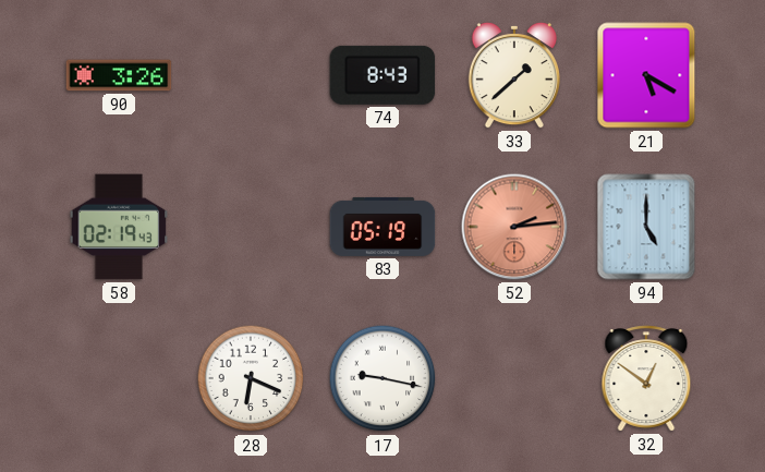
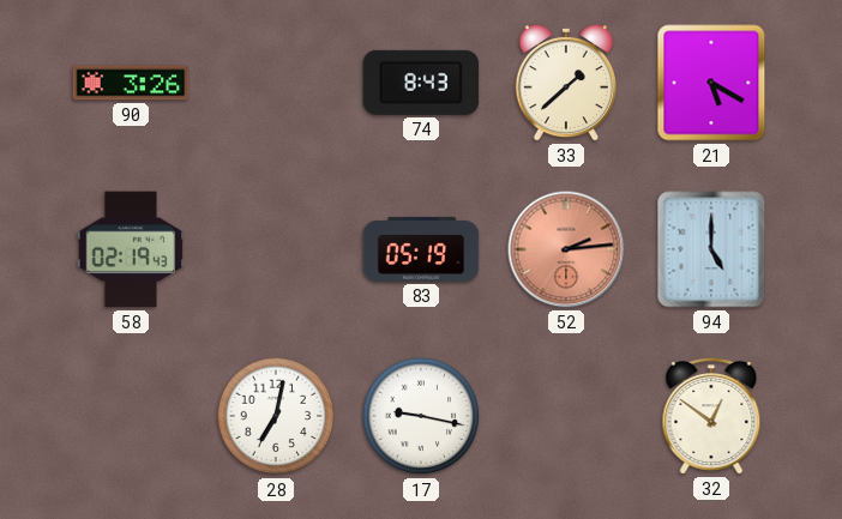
28: 6:19 -> 7:02
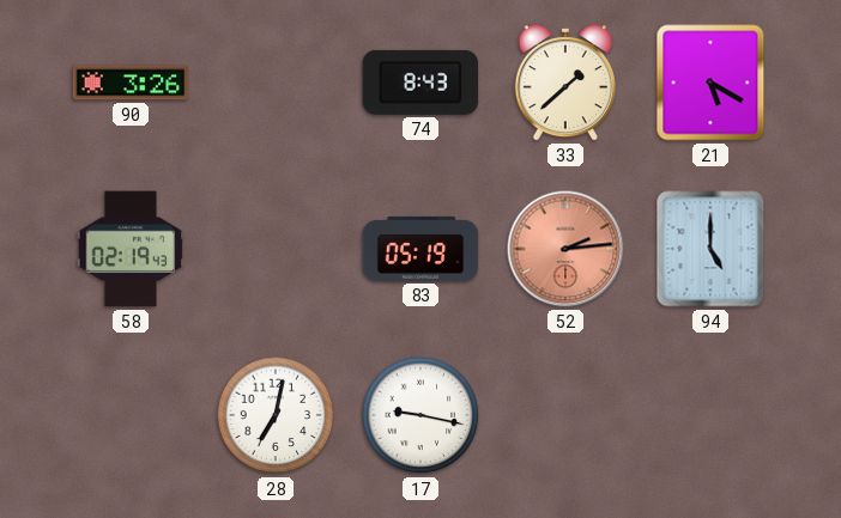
32: 12:51 -> none
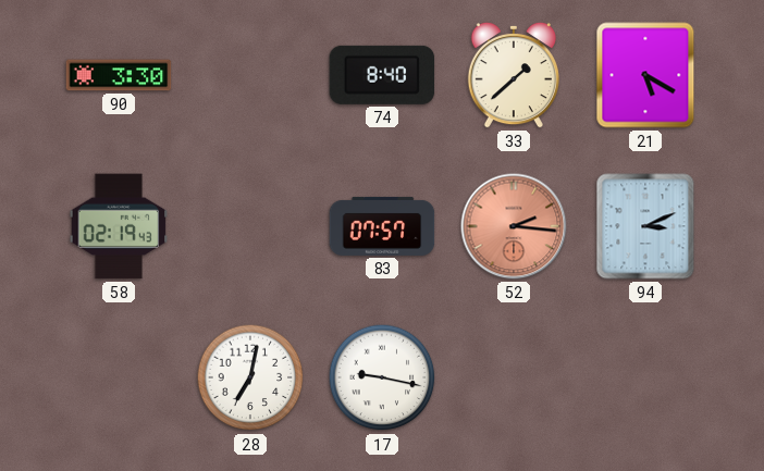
90: 3:26 -> 3:30
74: 8:43 -> 8:40
83: 05:19 -> 07:57
52: 2:14 -> 2:16
94: 5:00 -> 3:11
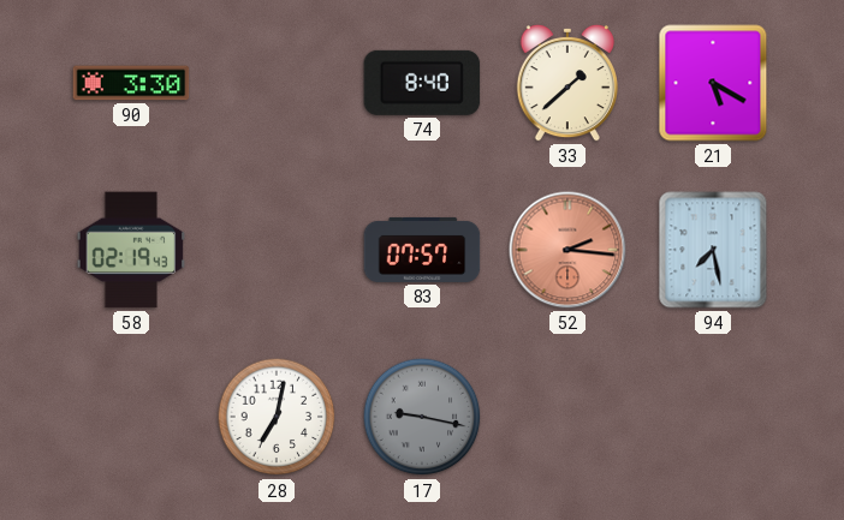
94: 3:11 -> 7:28
17 dial: white -> grey
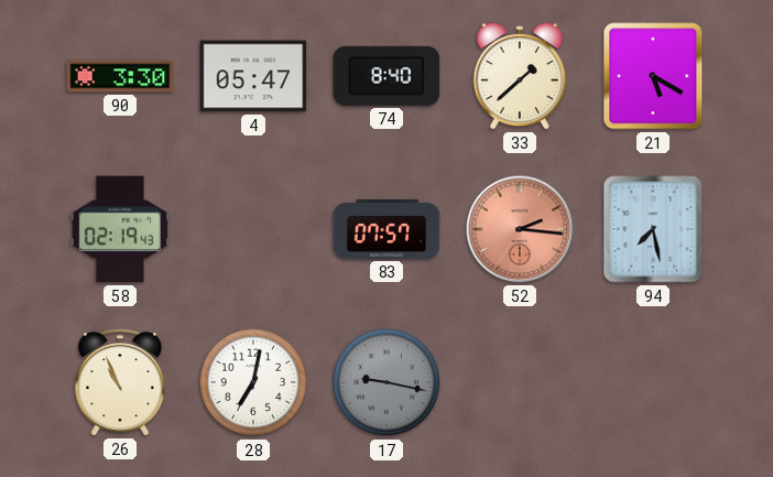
4: none -> 05:47
26: none -> 10:56
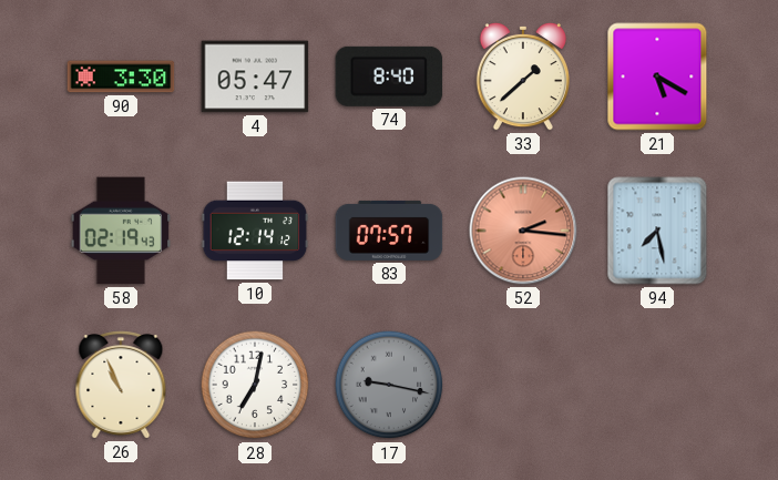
10: none -> 12:14
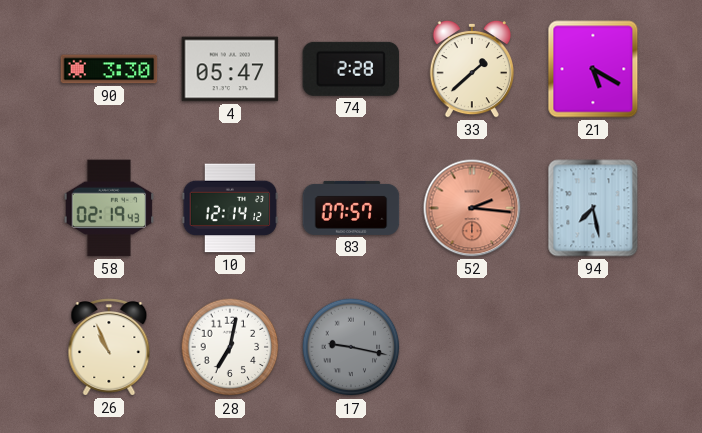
74: 8:40 -> 2:28
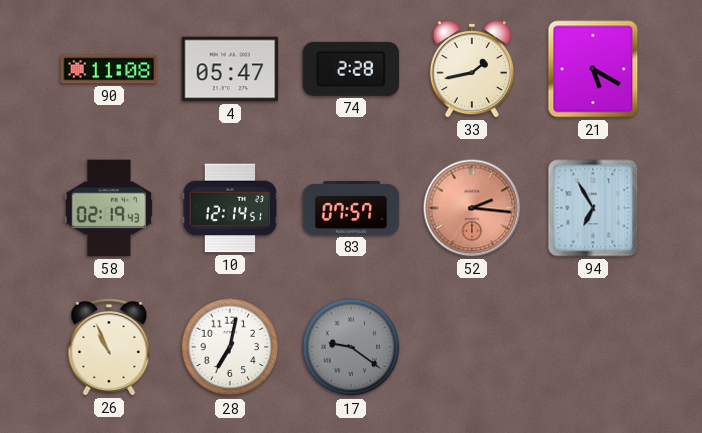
90: 3:30 -> 11:08
33: 1:38 -> 1:43
10: 12:14:12 -> 12:14:51
94: 7:28 -> 6:55
17: 9:17 -> 9:21
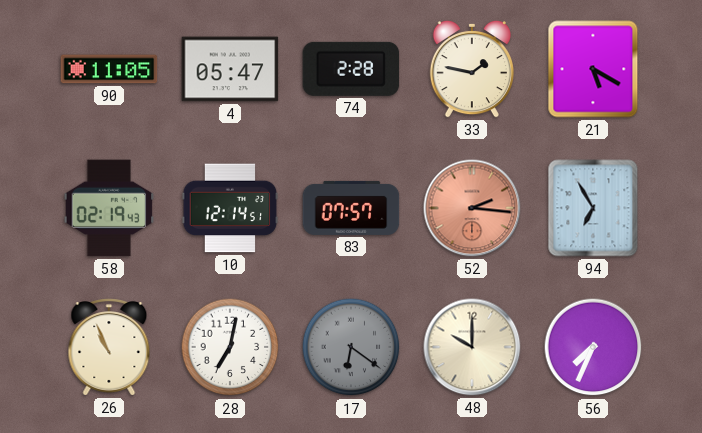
90: 11:08 -> 11:05
33: 1:43 -> 1:47
17: 9:21 -> 6:21
48: none -> 10:00
56: none -> 7:34
